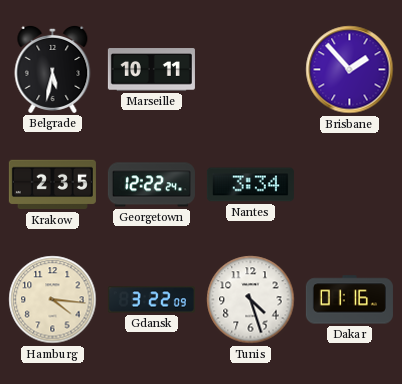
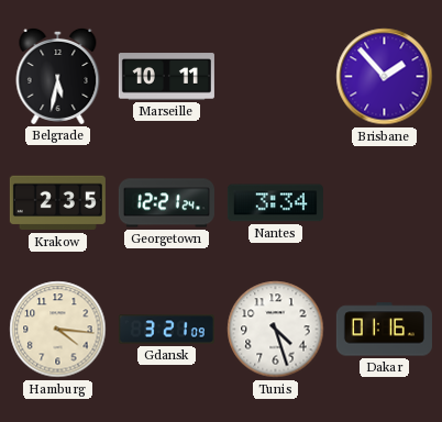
Georgetown: 12:22 -> 12:21
Gdansk: 3:22 -> 3:21
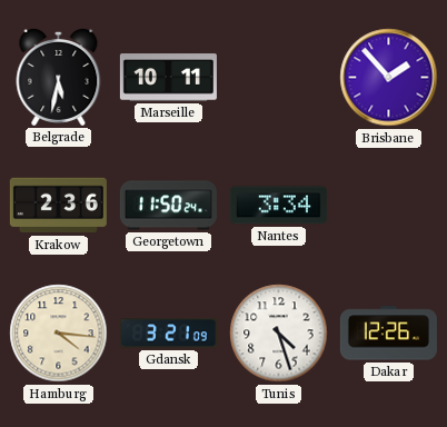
Krakow: 2:35 -> 2:36
Georgetown: 12:21 -> 11:50
Dakar: 01:16 -> 12:26
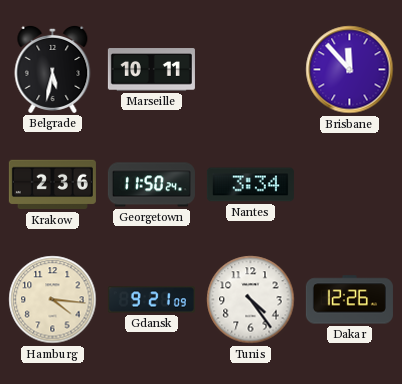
Brisbane: 1:53 -> 11:53
Gdansk: 3:21 -> 9:21
Tunis: 4:27 -> 4:24
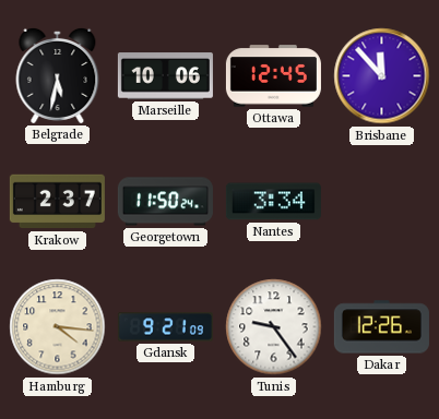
Marseille: 10:11 -> 10:06
Ottawa: none -> 12:45
Krakow: 2:36 -> 2:37
Tunis: 4:24 -> 9:24
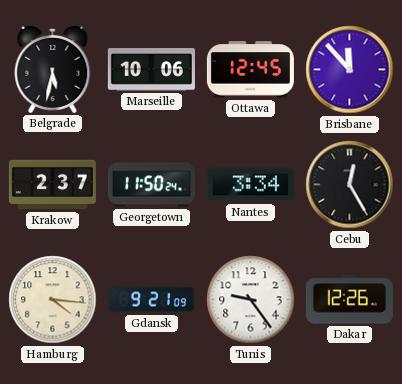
Cebu: none -> 12:25
